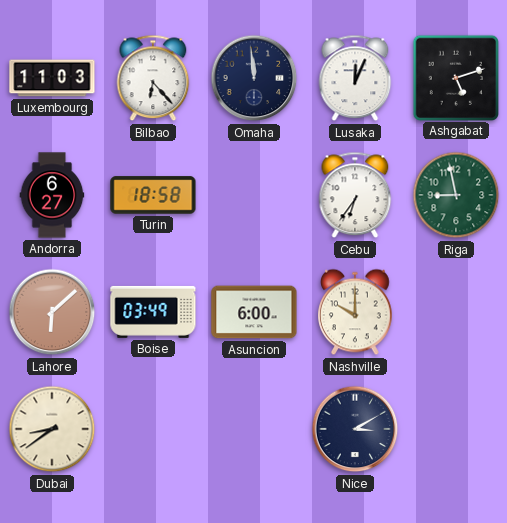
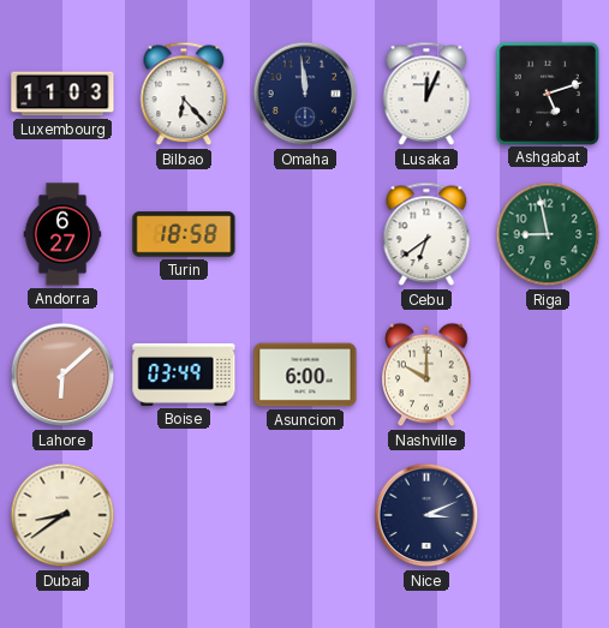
Cebu: 6:36 -> 6:39
Nice: 3:10 -> 3:11
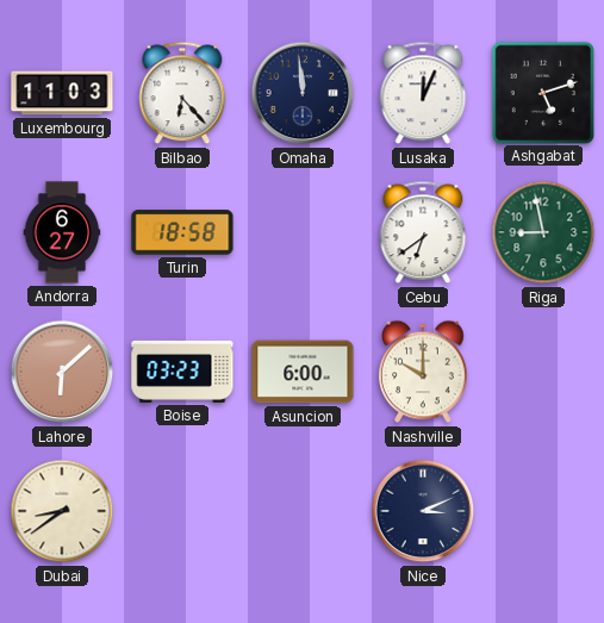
Boise: 03:49 -> 03:23
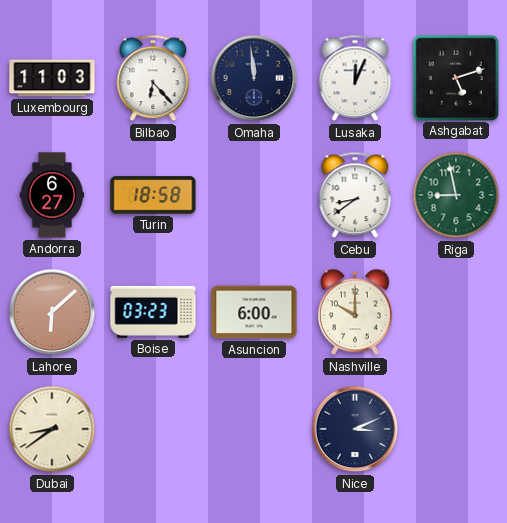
Cebu: 6:39 -> 8:39
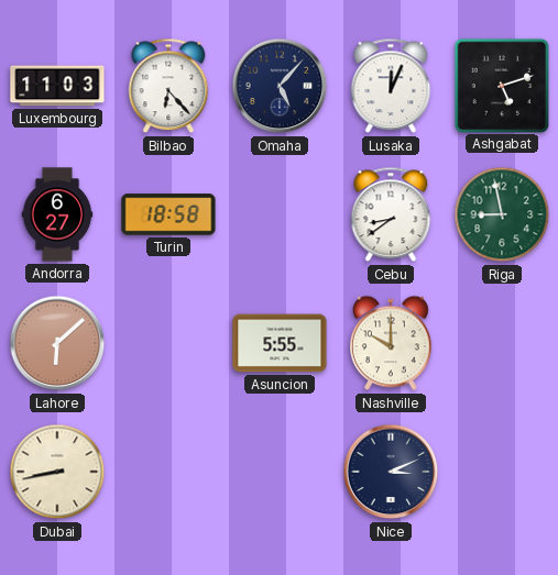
Omaha: 11:59 -> 5:07
Boise: 03:23 -> none
Asuncion: 6:00 -> 5:55
Dubai: 8:39 -> 8:43
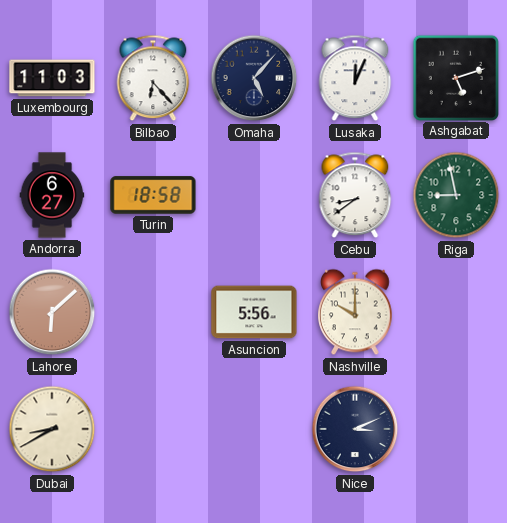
Asuncion: 5:55 -> 5:56
Dubai: 8:43 -> 8:40
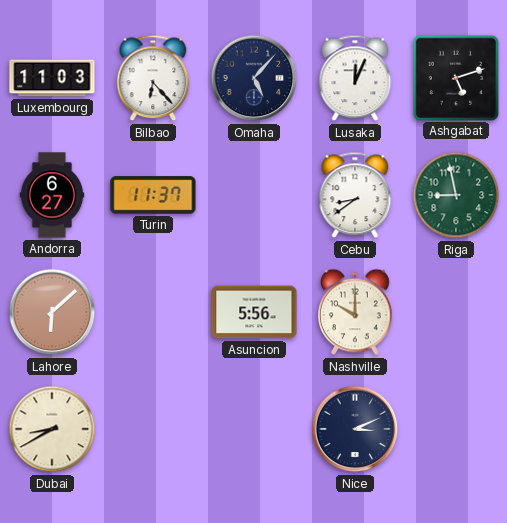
Turin: 18:58 -> 11:37
